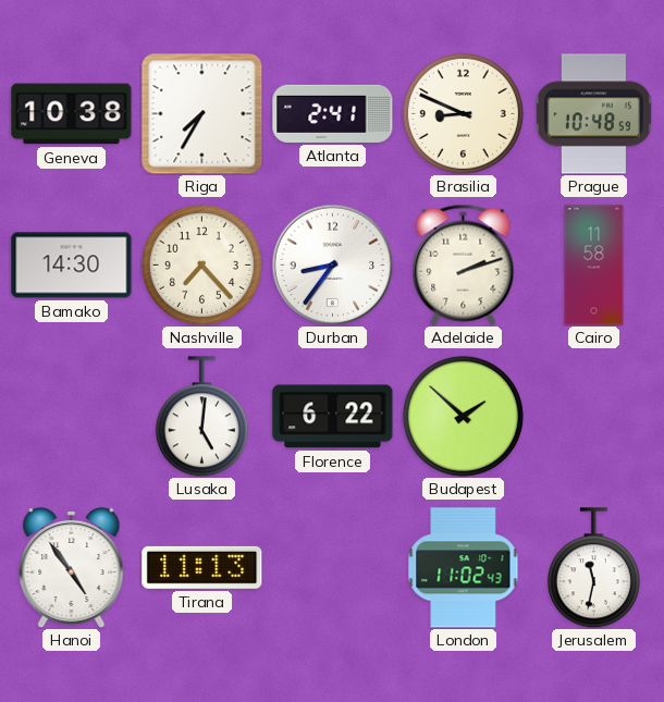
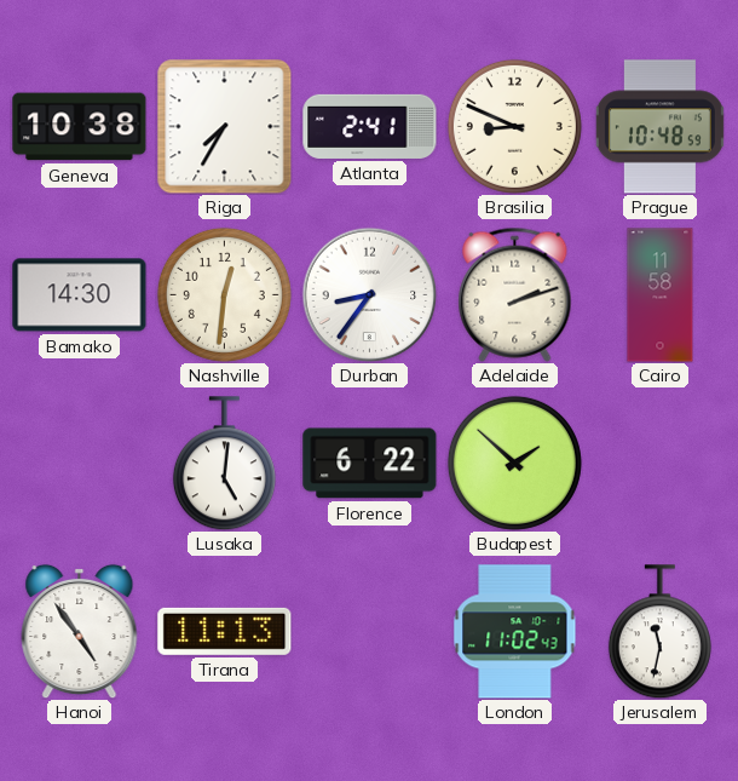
Nashville: 7:23 -> 12:31
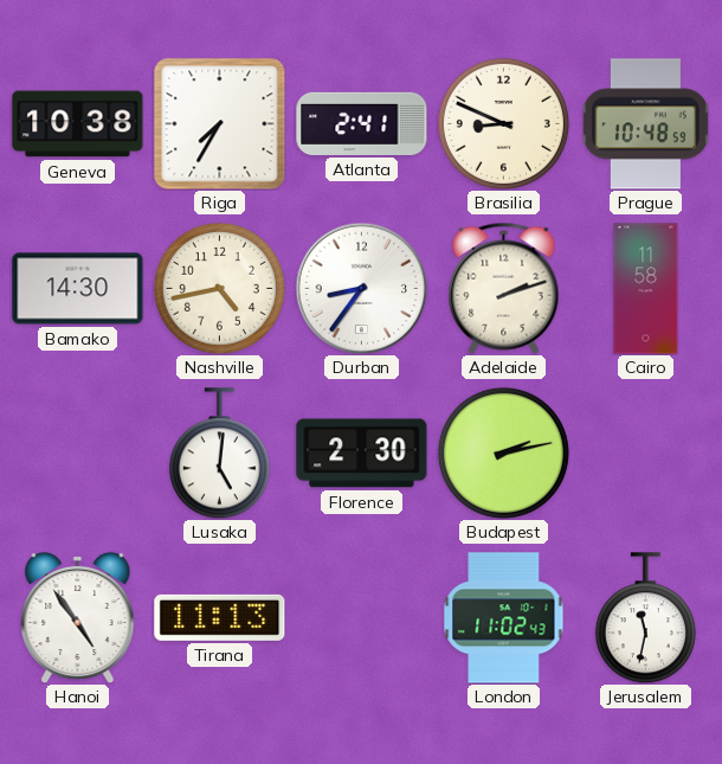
Nashville: 12:31 -> 4:43
Florence: 6:22 -> 2:30
Budapest: 1:52 -> 2:13
